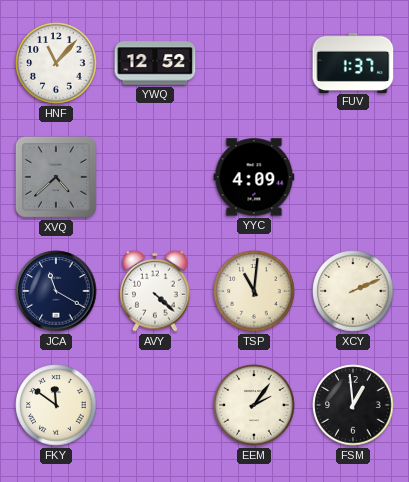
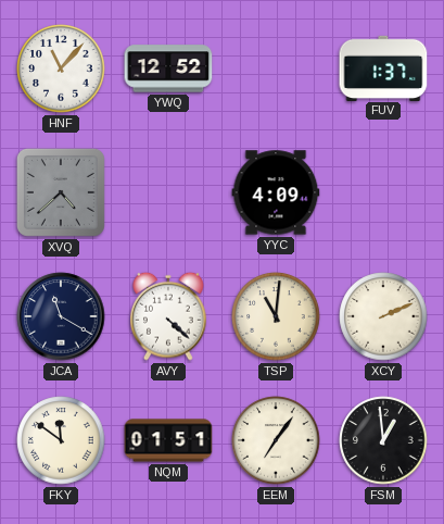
NQM: none -> 01:51
EEM: 2:06 -> 7:06
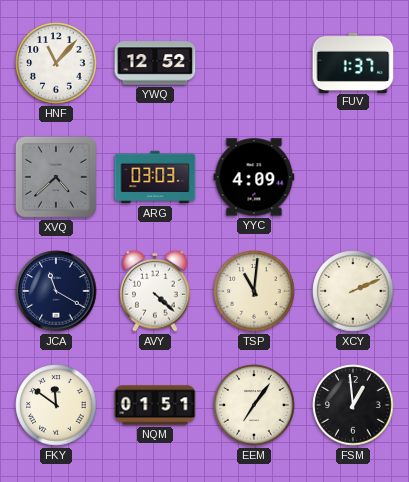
ARG: none -> 03:03
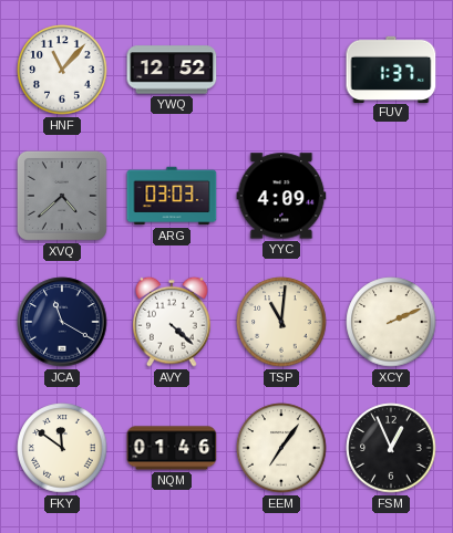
NQM: 01:51 -> 01:46
FSM: 12:59 -> 12:56
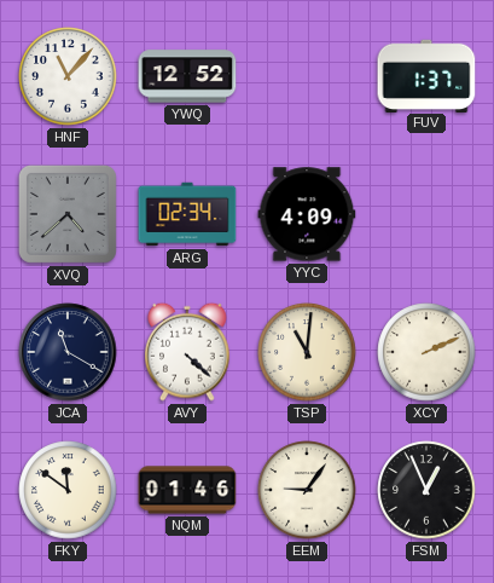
ARG: 03:03 -> 02:34
EEM: 7:06 -> 9:06
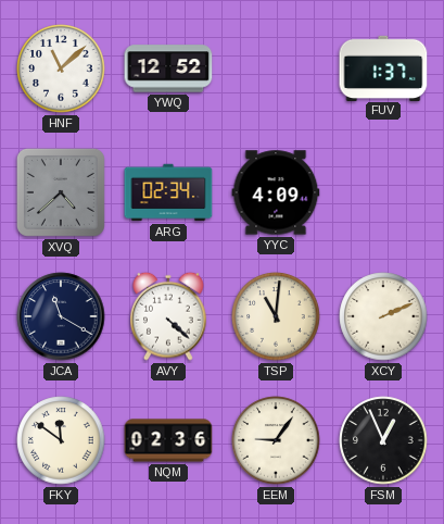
HNF: 11:07 -> 11:08
NQM: 01:46 -> 02:36
